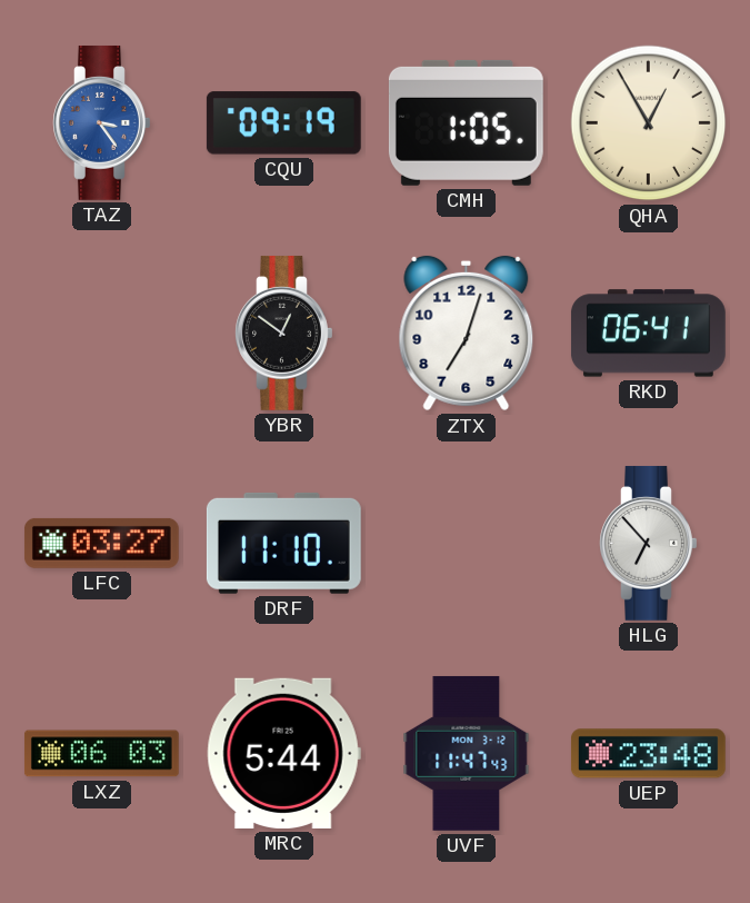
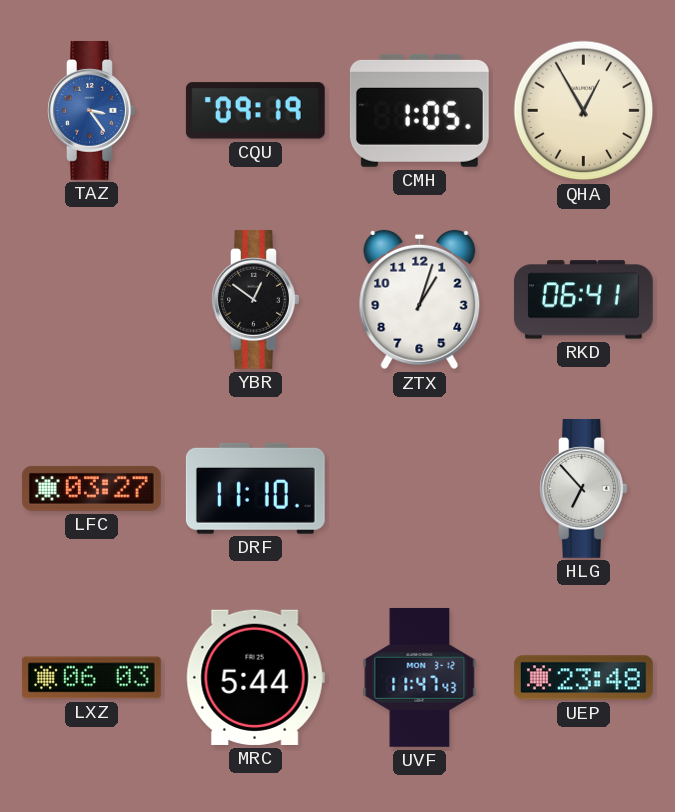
ZTX: 7:03 -> 1:03
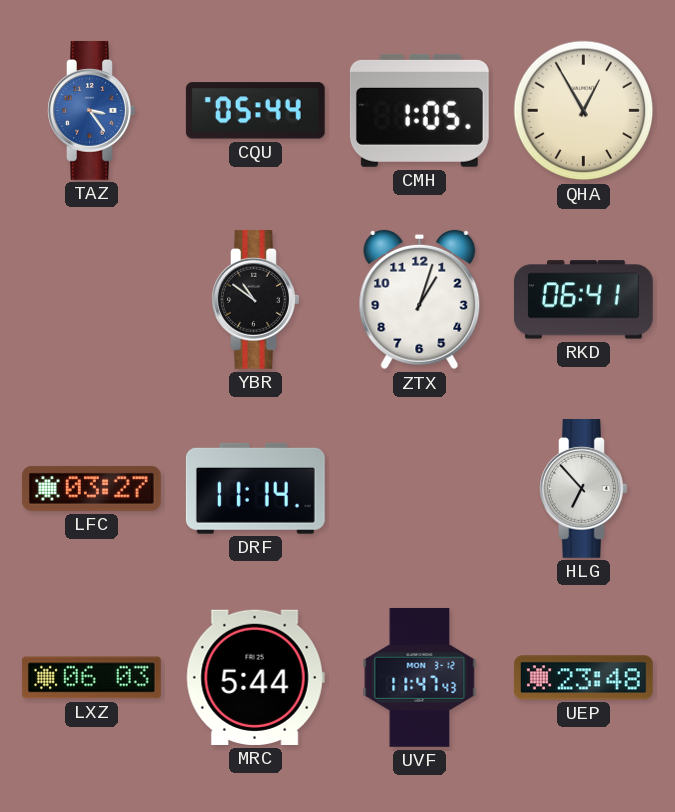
CQU: 09:19 -> 05:44
YBR: 12:51 -> 10:51
DRF: 11:10 -> 11:14
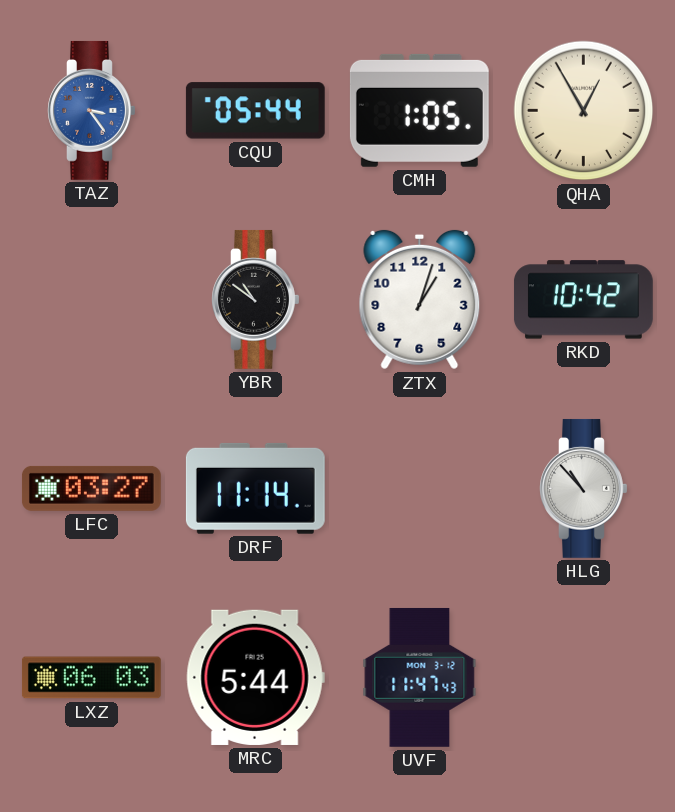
RKD: 06:41 -> 10:42
HLG: 6:53 -> 10:53
UEP: 23:48 -> none
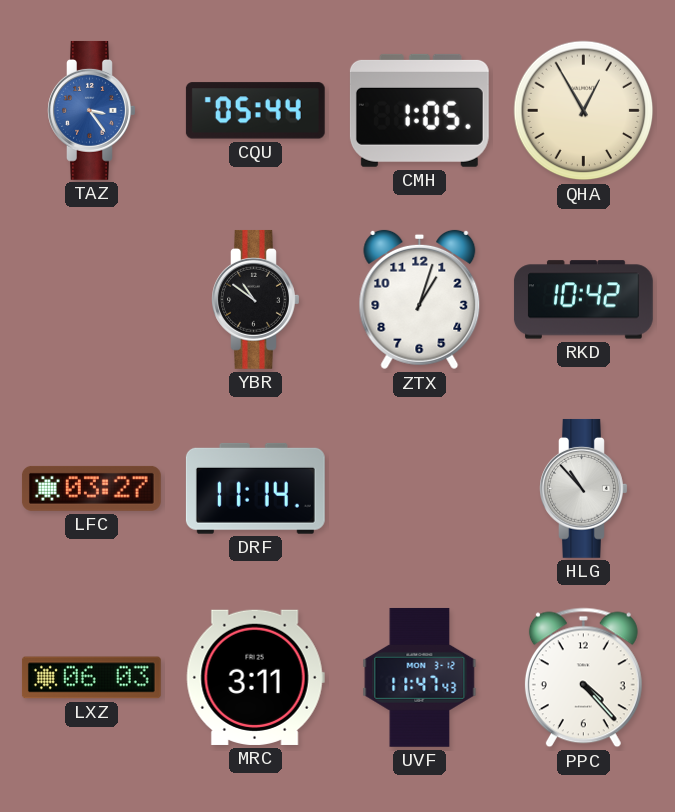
MRC: 5:44 -> 3:11
PPC: none -> 4:23
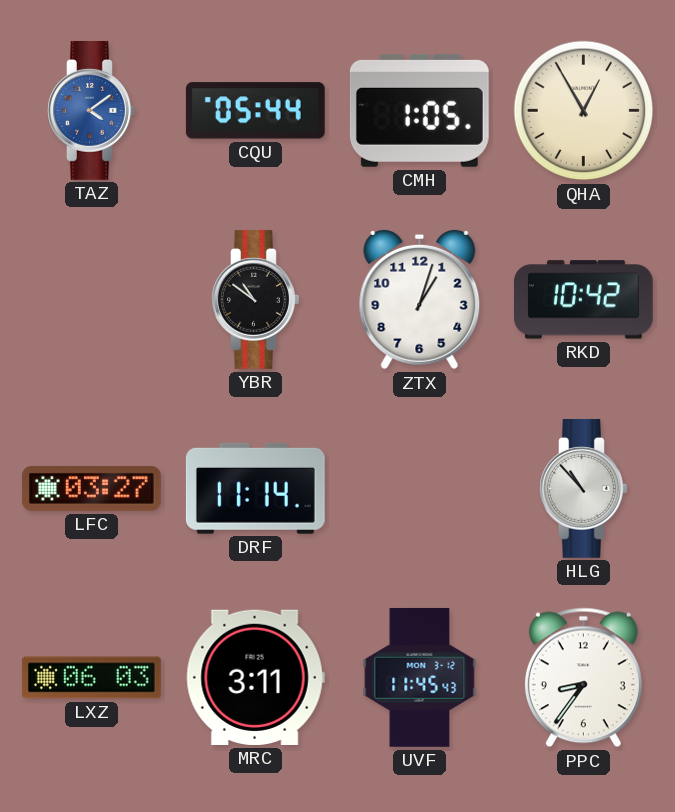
TAZ: 3:24 -> 4:09
UVF: 11:47 -> 11:45
PPC: 4:23 -> 8:36
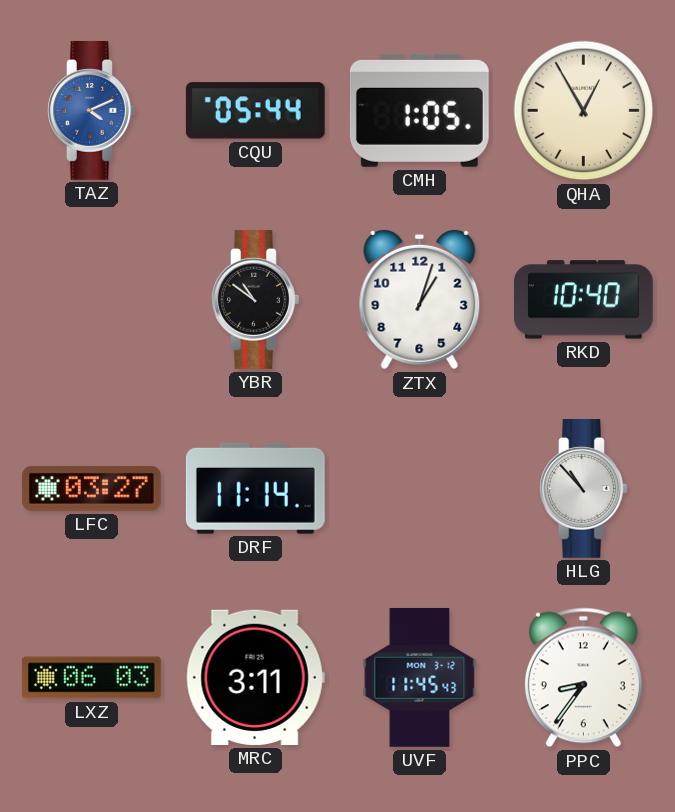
TAZ: 4:09 -> 4:11
RKD: 10:42 -> 10:40
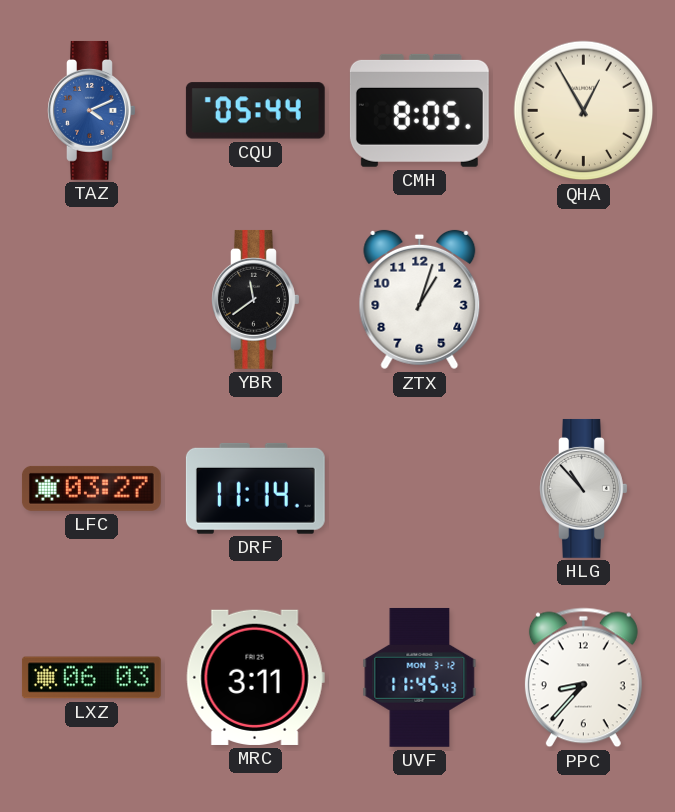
CMH: 1:05 -> 8:05
YBR: 10:51 -> 11:39
RKD: 10:40 -> none
PPC: 8:36 -> 8:37
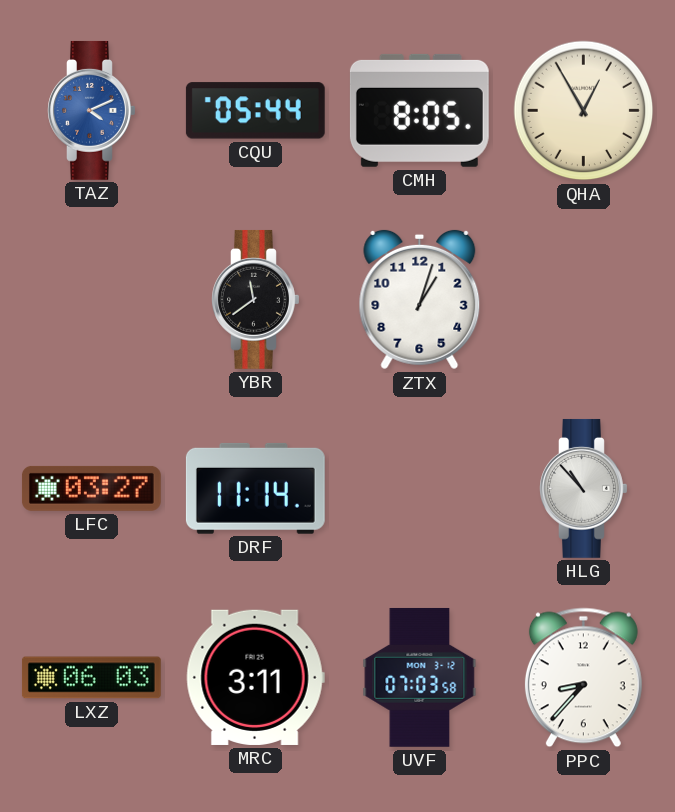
UVF: 11:45 -> 07:03
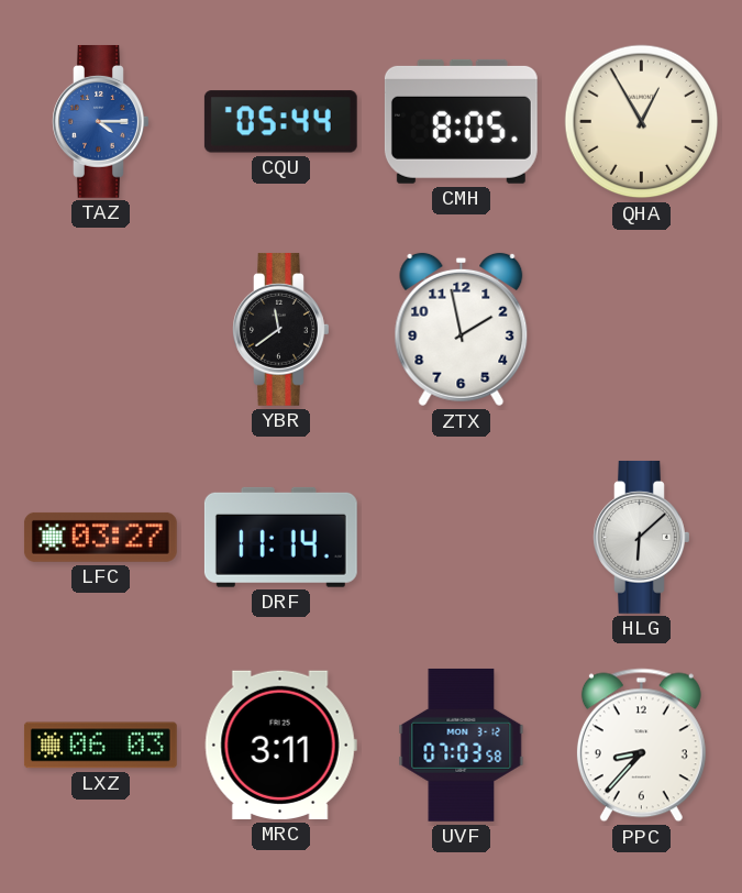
TAZ: 4:11 -> 4:15
ZTX: 1:03 -> 1:58
HLG: 10:53 -> 6:08
